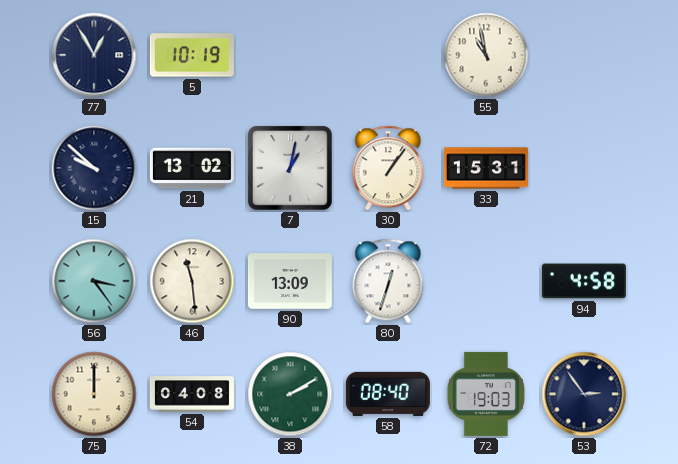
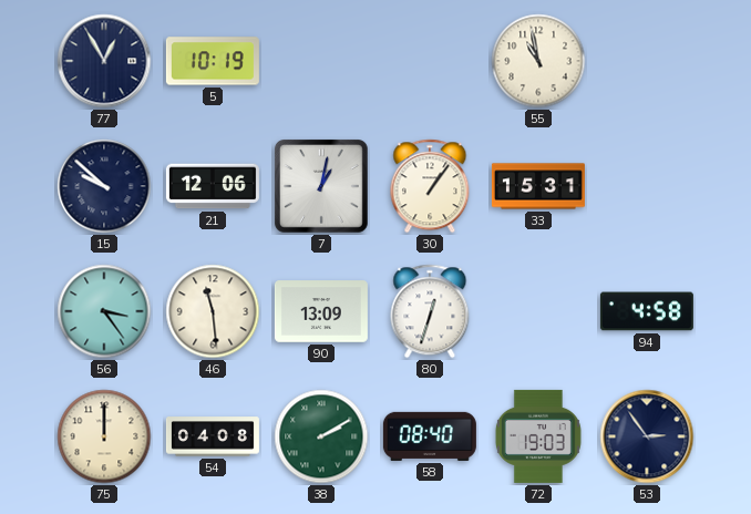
21: 13:02 -> 12:06
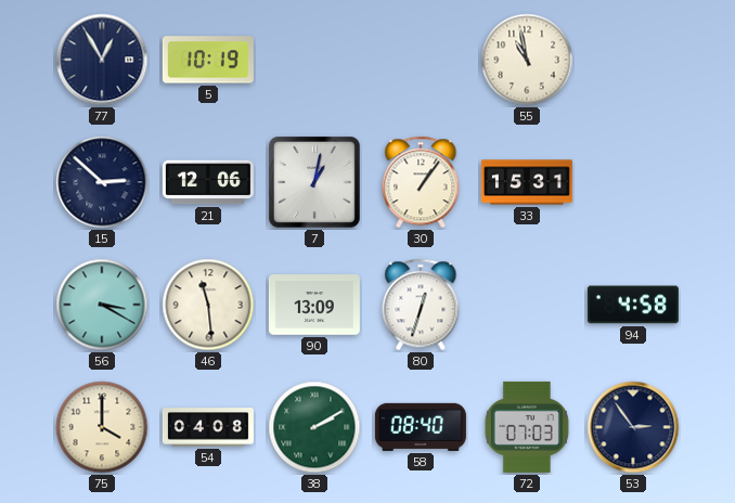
15: 9:52 -> 2:52
56: 3:24 -> 3:20
75: 12:00 -> 4:00
72: 19:03 -> 07:03
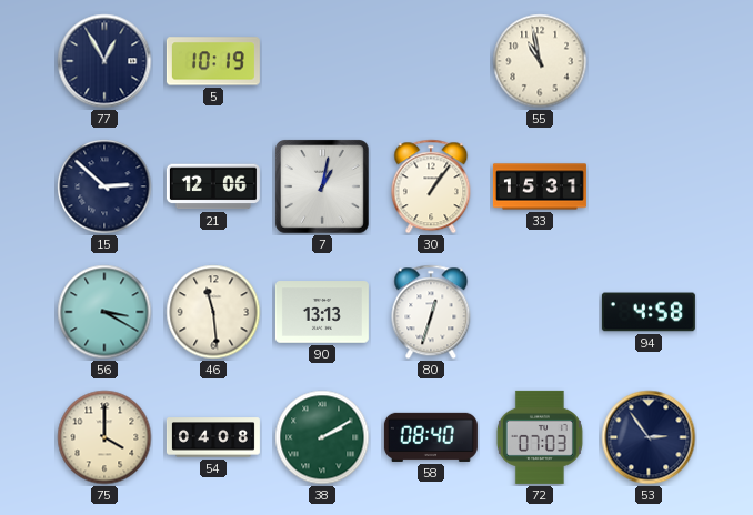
90: 13:09 -> 13:13
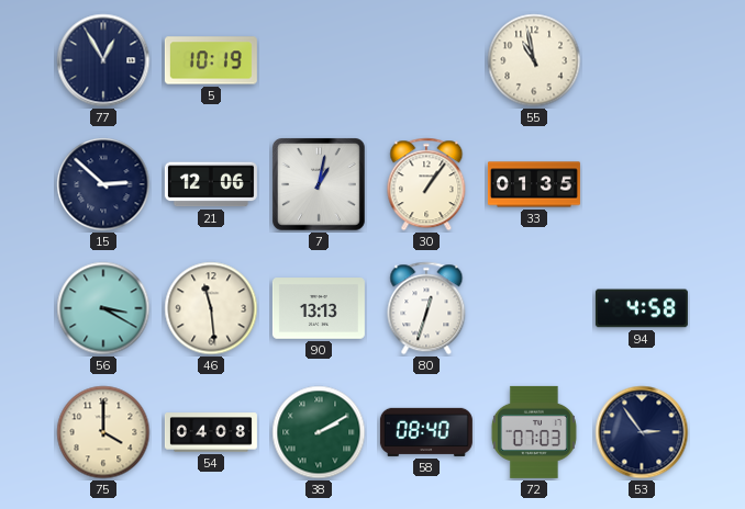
33: 15:31 -> 01:35
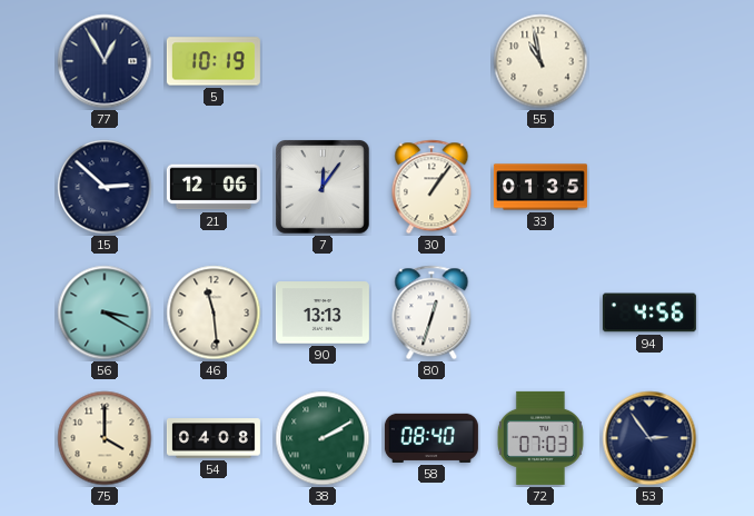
7: 1:02 -> 12:06
94: 4:58 -> 4:56
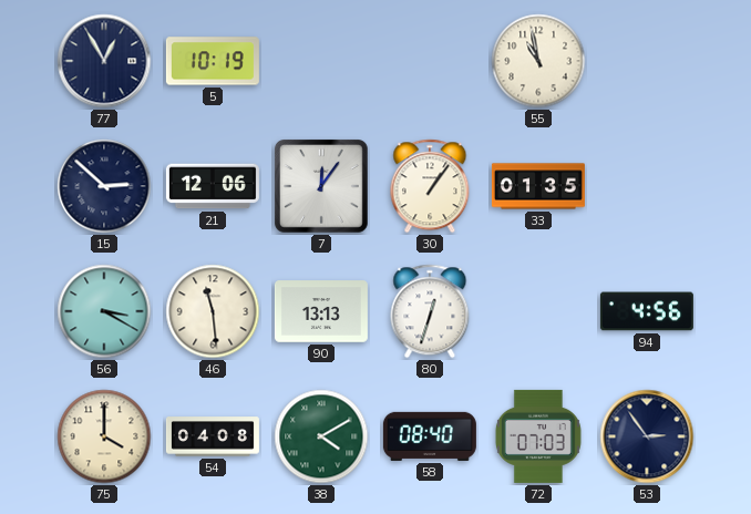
38: 2:10 -> 4:10
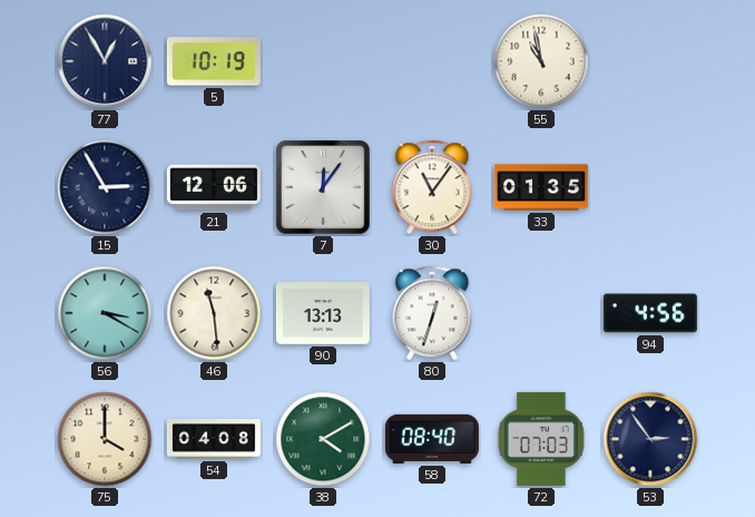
15: 2:52 -> 2:55
30: 1:06 -> 11:06
